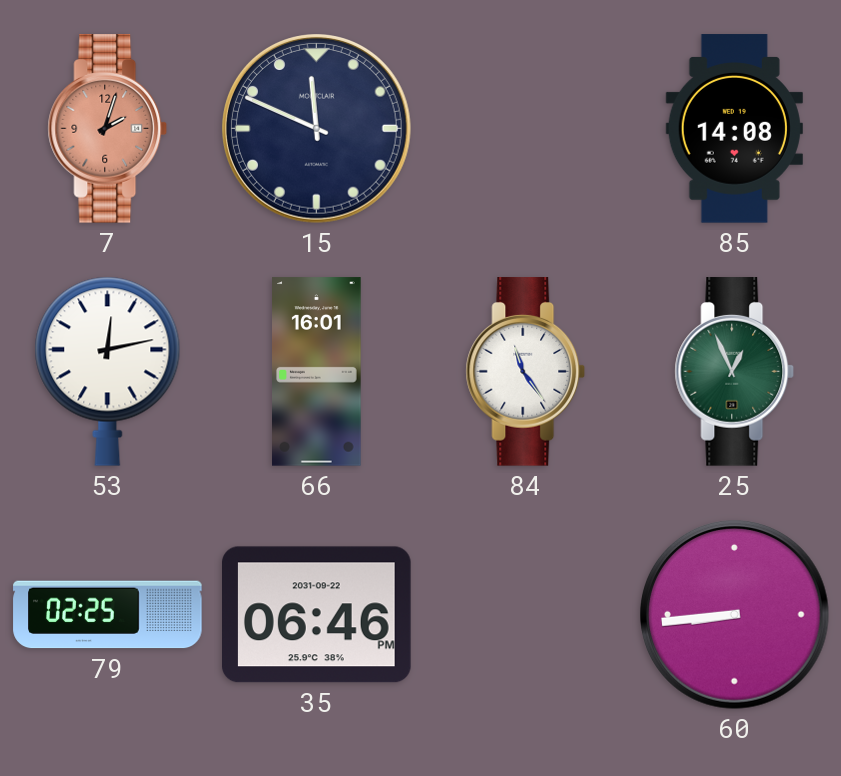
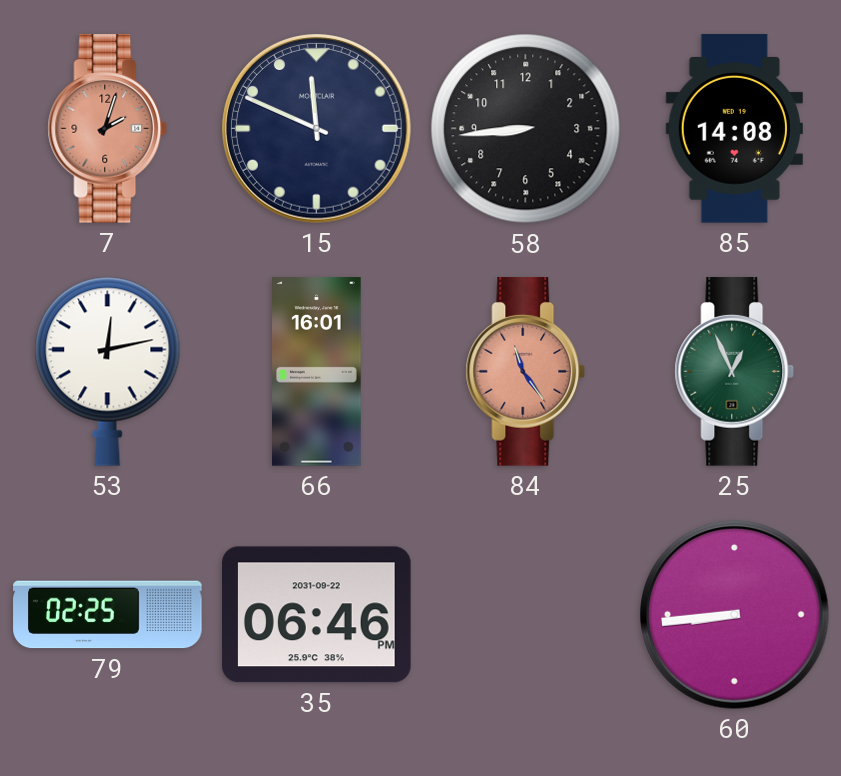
58: none -> 8:44
84 dial: white -> salmon
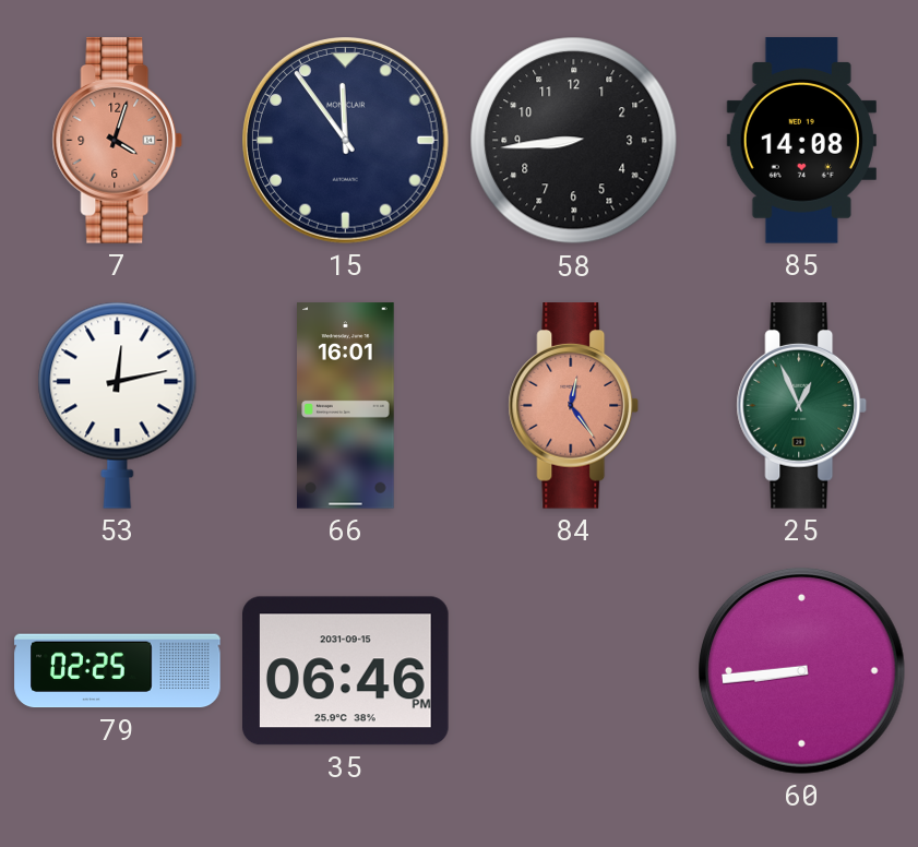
7: 2:03 -> 4:03
15: 11:49 -> 11:54
84: 11:24 -> 12:24
35 date: 2031-09-22 -> 2031-09-15
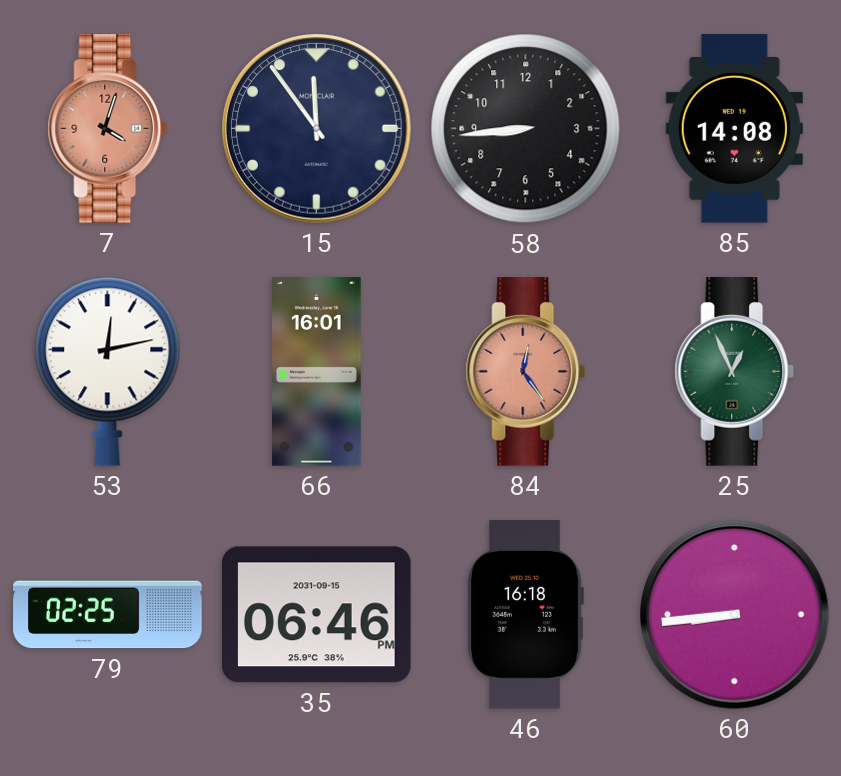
46: none -> 16:18
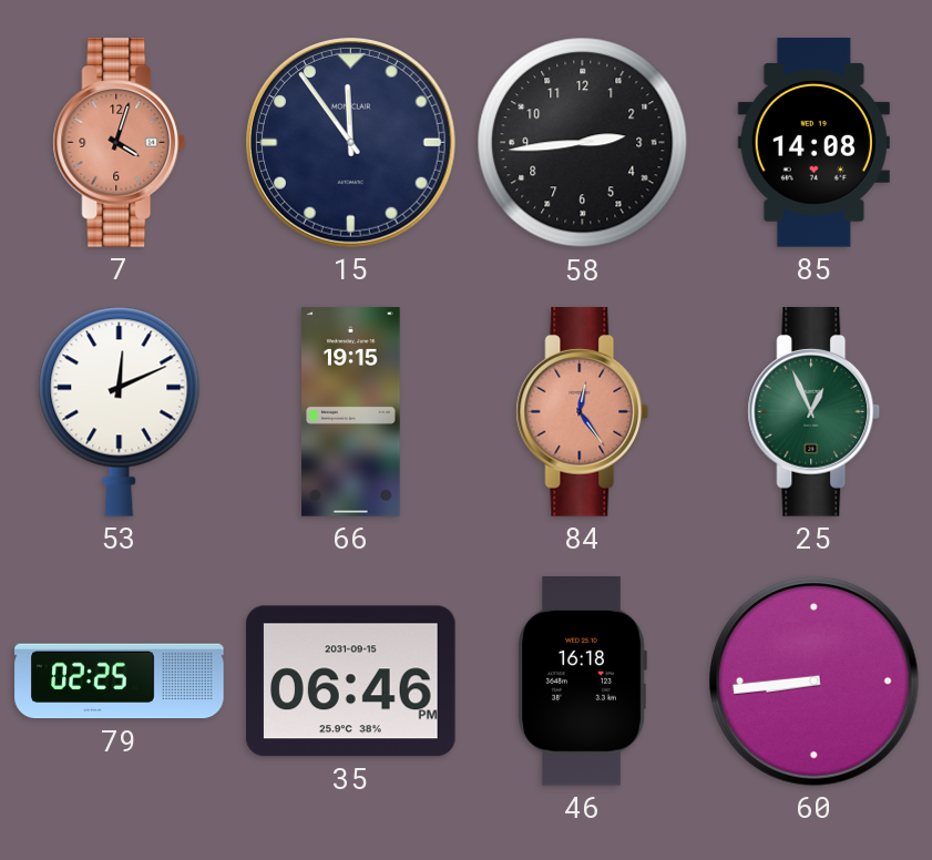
58: 8:44 -> 2:44
53: 12:13 -> 12:11
66: 16:01 -> 19:15
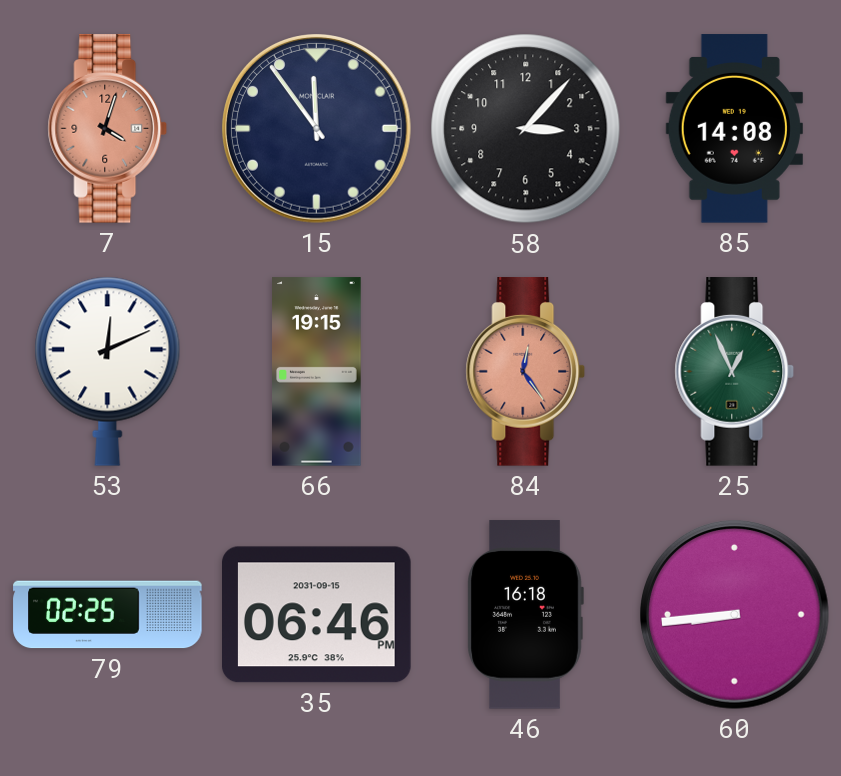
58: 2:44 -> 3:07
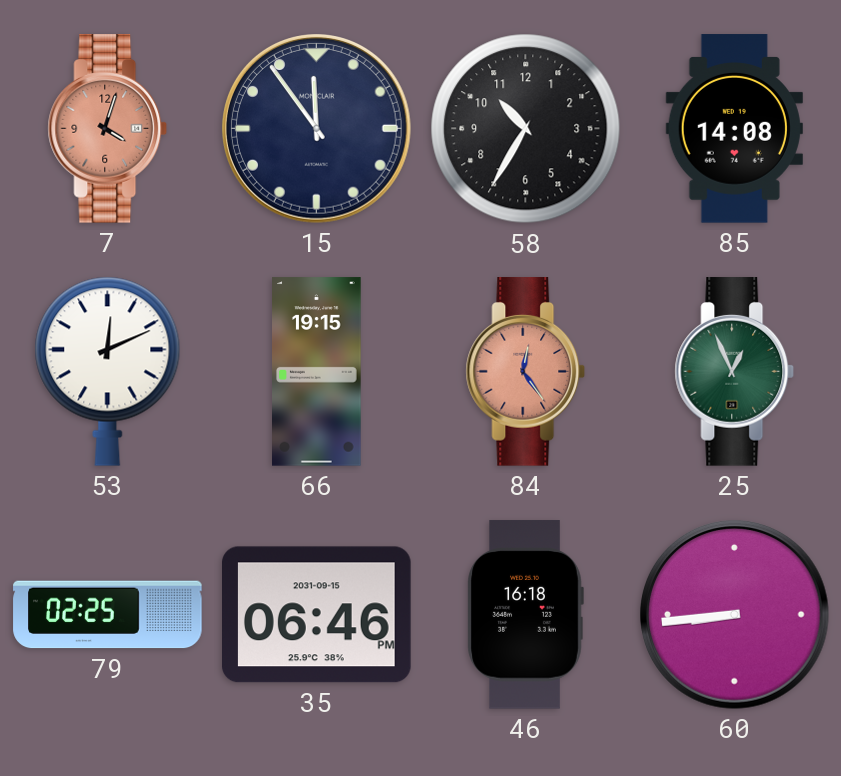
58: 3:07 -> 10:35
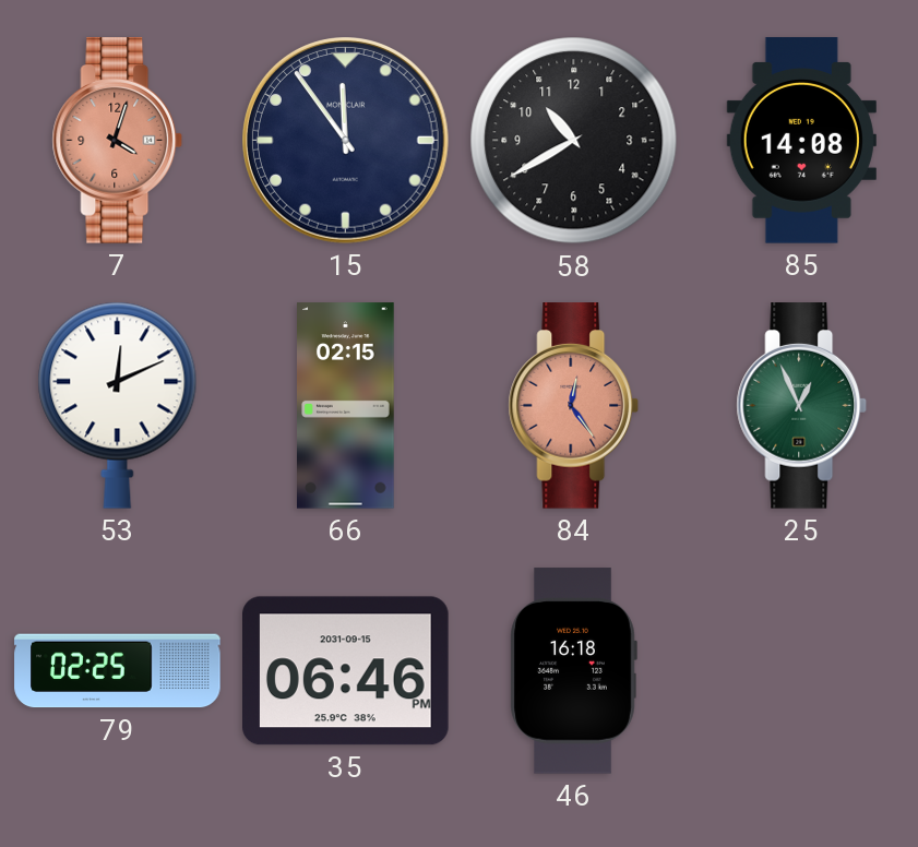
58: 10:35 -> 10:40
66: 19:15 -> 02:15
60: 8:44 -> none
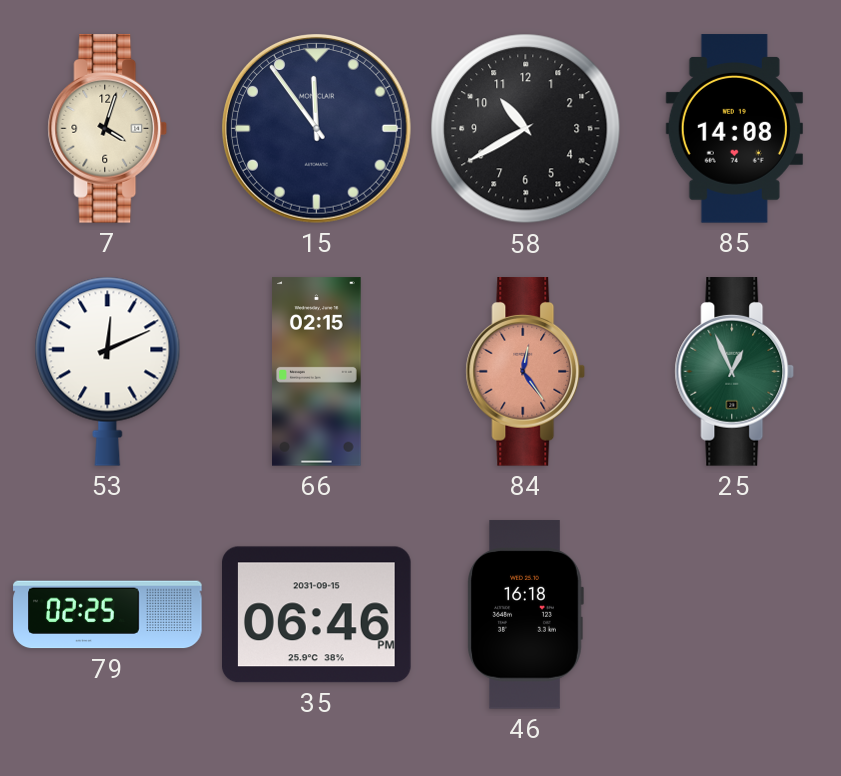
7 dial: salmon -> cream
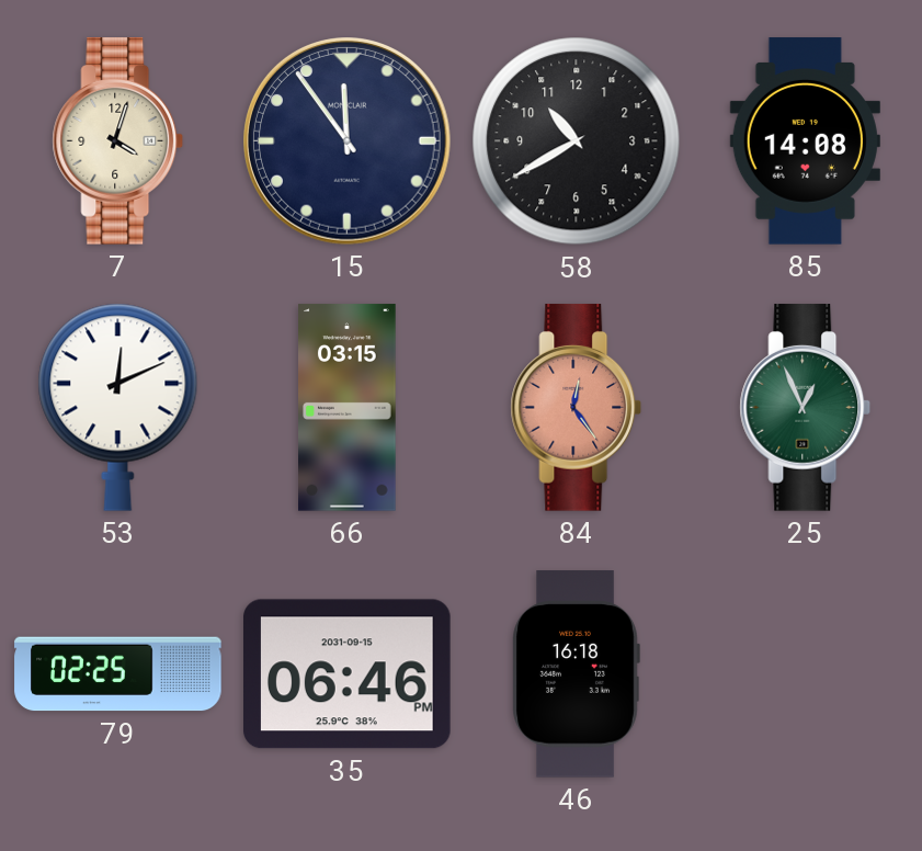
66: 02:15 -> 03:15
